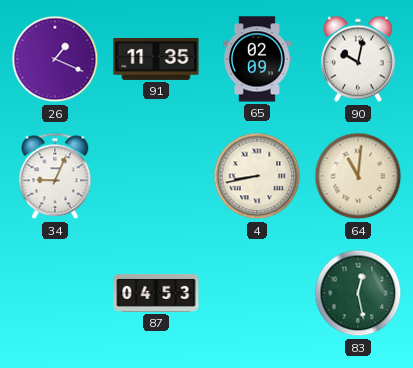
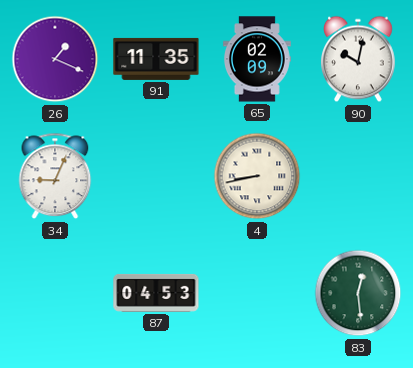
64: 11:01 -> none
83: 12:28 -> 12:29
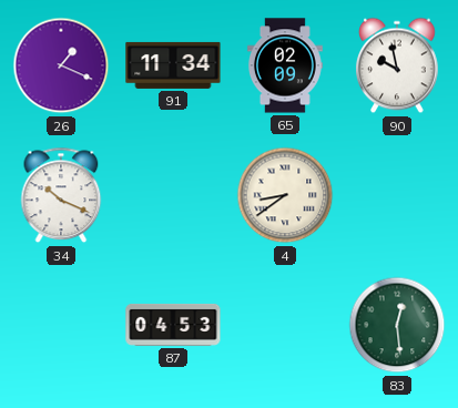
91: 11:35 -> 11:34
90: 10:02 -> 9:58
34: 9:04 -> 10:19
4: 8:43 -> 8:39
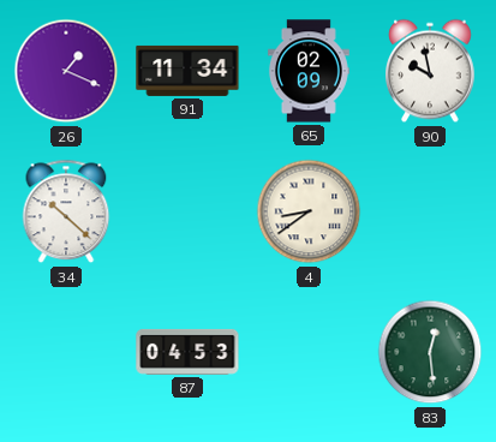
34: 10:19 -> 10:22
